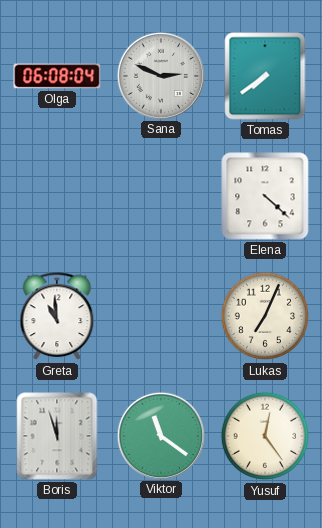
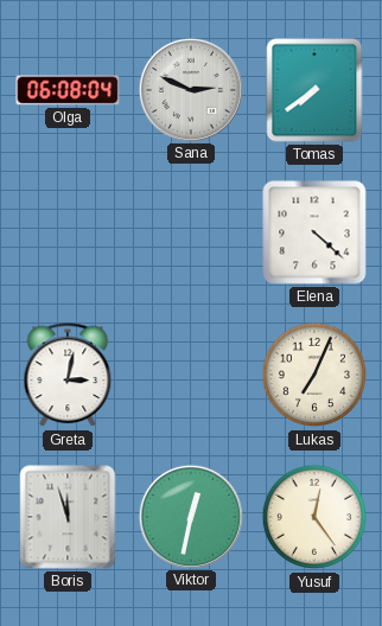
Greta: 10:59 -> 3:02
Viktor: 11:21 -> 12:32
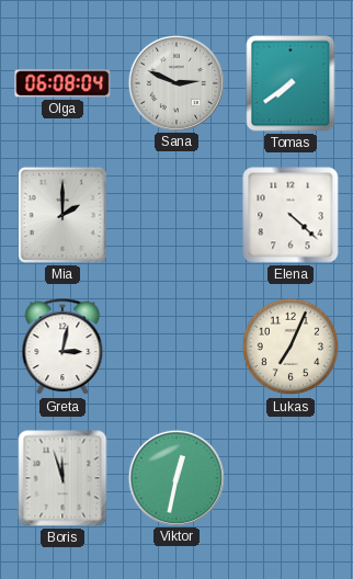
Mia: none -> 2:00
Yusuf: 12:24 -> none
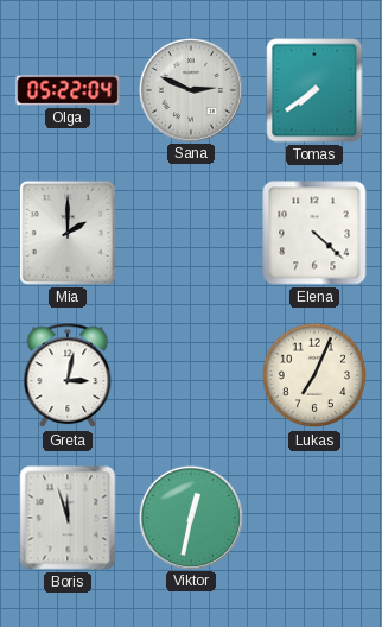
Olga: 06:08 -> 05:22
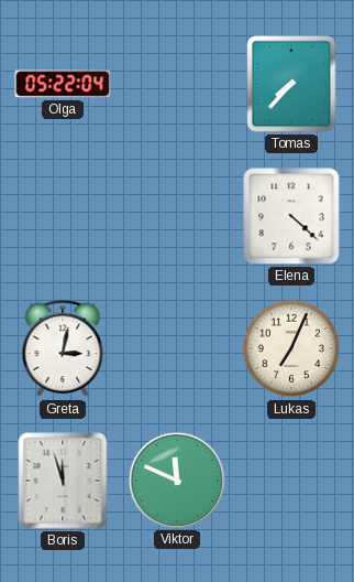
Sana: 2:49 -> none
Tomas: 7:39 -> 7:37
Mia: 2:00 -> none
Viktor: 12:32 -> 11:49
